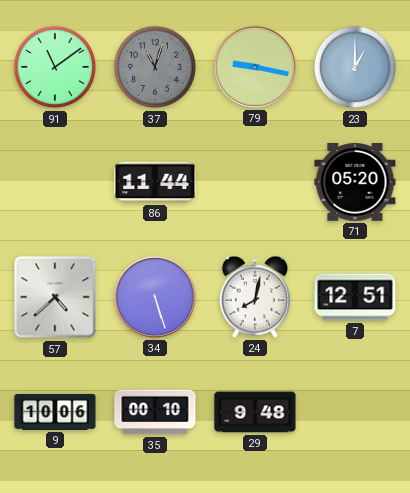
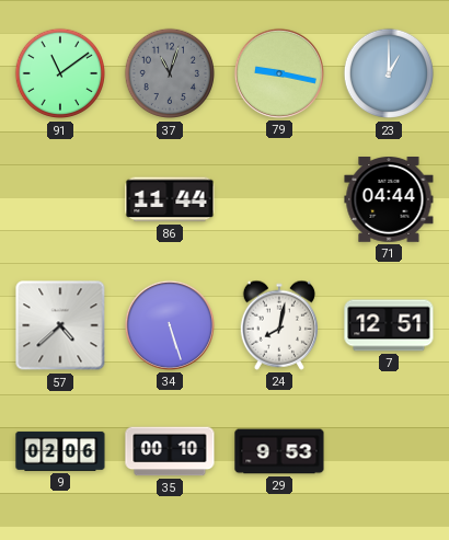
71: 05:20 -> 04:44
9: 10:06 -> 02:06
29: 9:48 -> 9:53
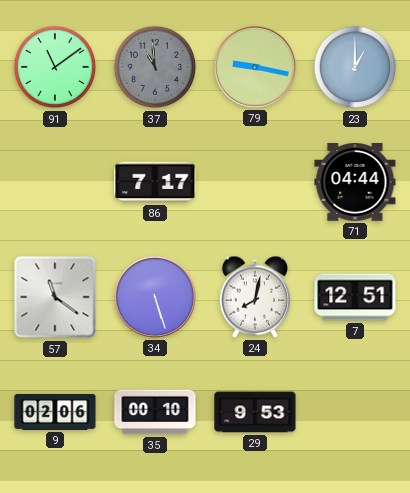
37: 11:03 -> 10:59
86: 11:44 -> 7:17
57: 4:38 -> 11:21
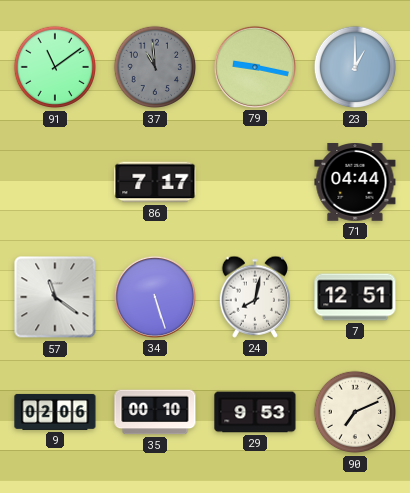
90: none -> 7:11
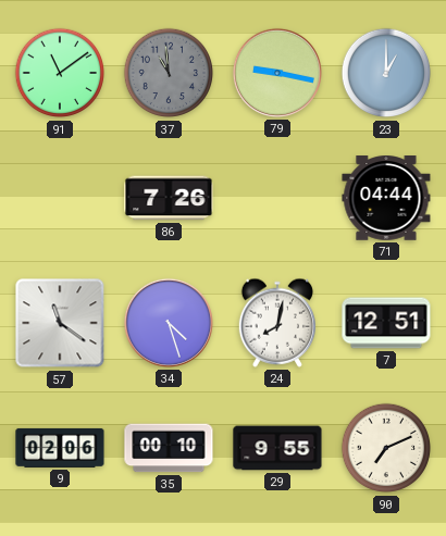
86: 7:17 -> 7:26
34: 5:27 -> 4:27
29: 9:53 -> 9:55
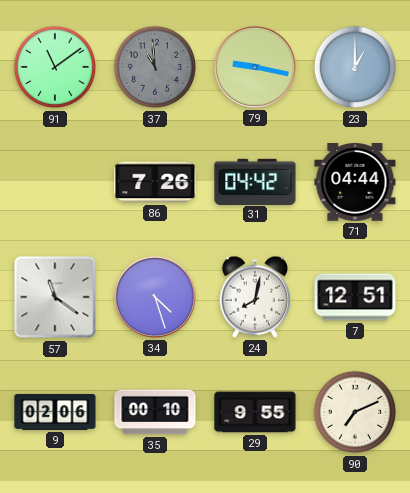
31: none -> 04:42
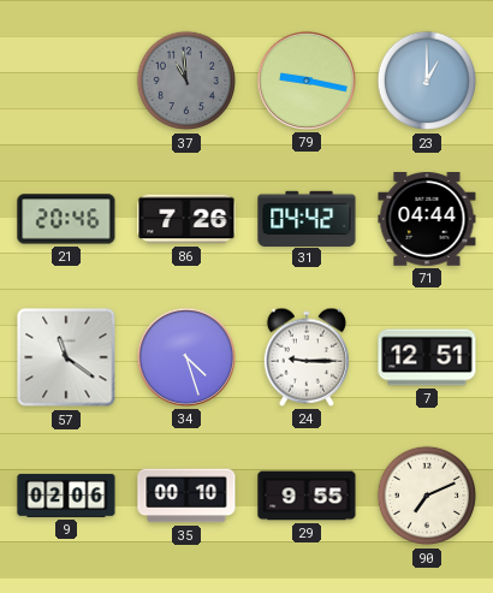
91: 11:09 -> none
21: none -> 20:46
24: 8:02 -> 9:15
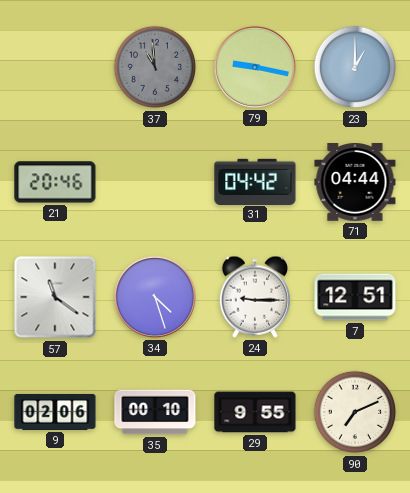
86: 7:26 -> none
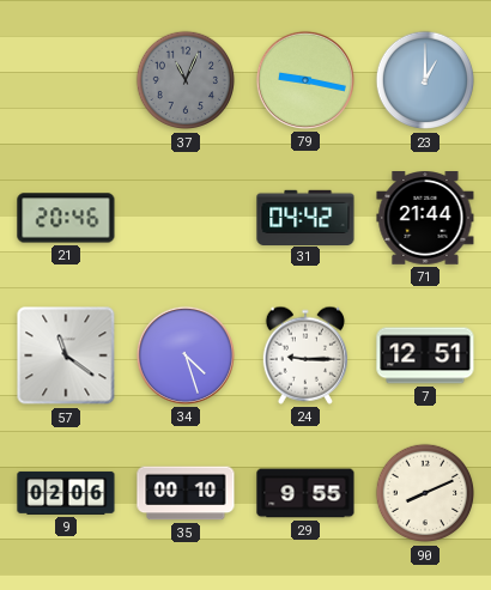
37: 10:59 -> 11:04
71: 04:44 -> 21:44
90: 7:11 -> 8:11
